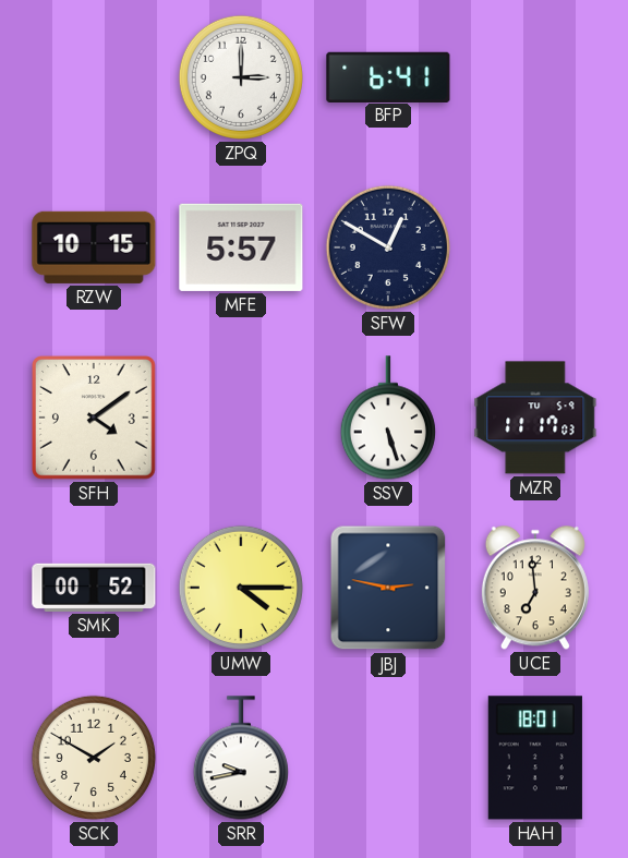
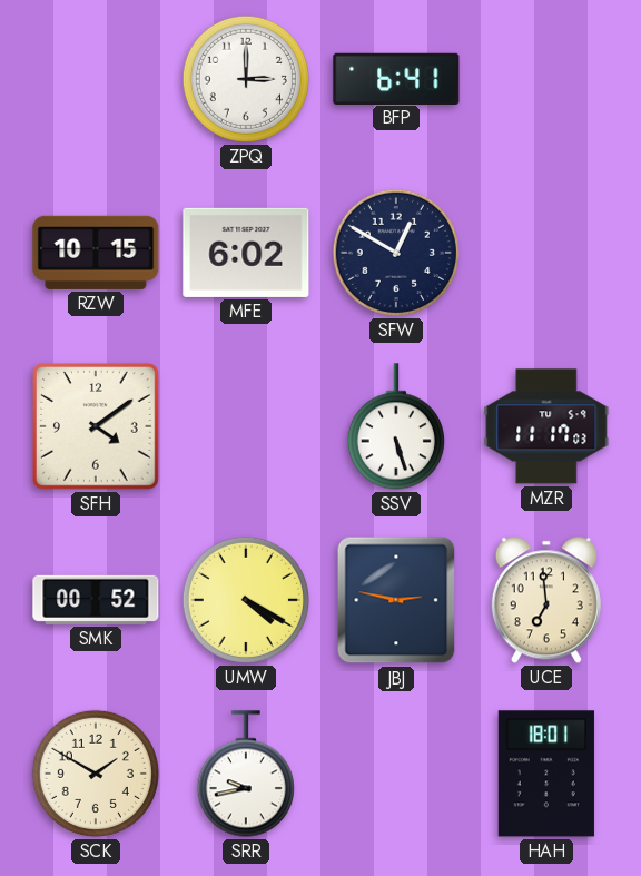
MFE: 5:57 -> 6:02
UMW: 4:15 -> 4:20
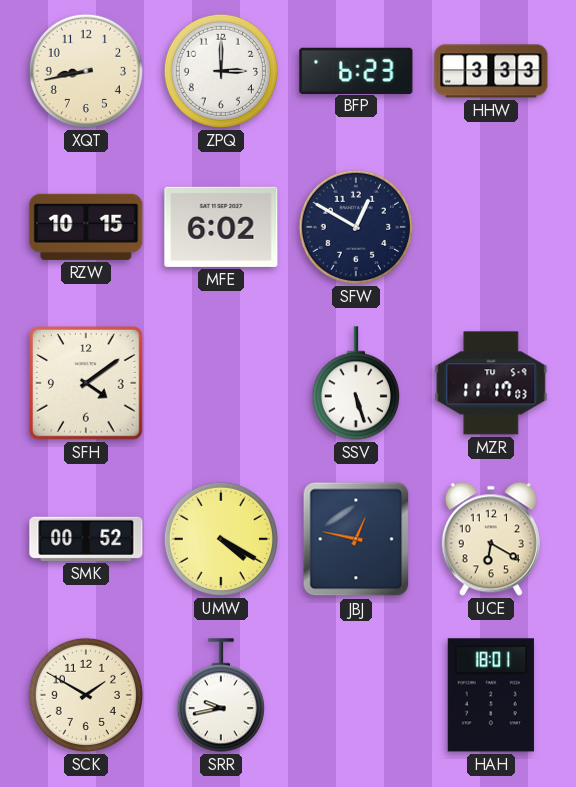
XQT: none -> 8:43
BFP: 6:41 -> 6:23
HHW: none -> 3:33
JBJ: 2:47 -> 12:47
UCE: 6:59 -> 6:20
